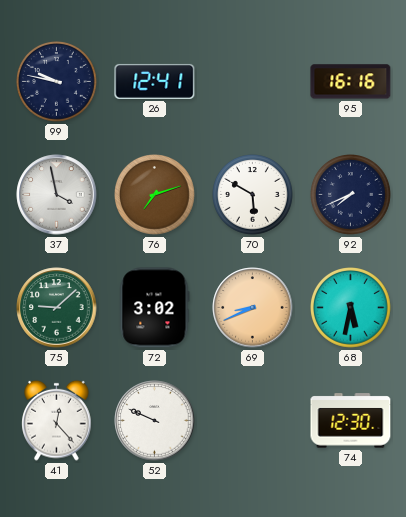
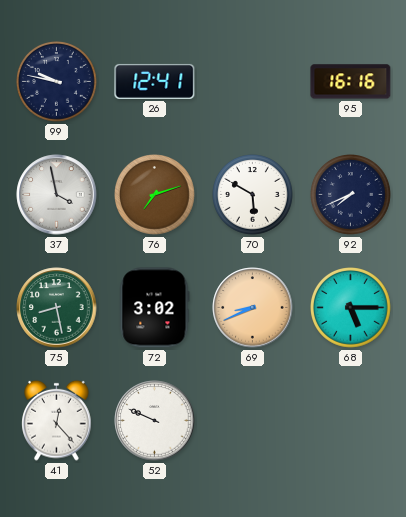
75: 9:08 -> 8:28
68: 5:32 -> 5:15
74: 12:30 -> none
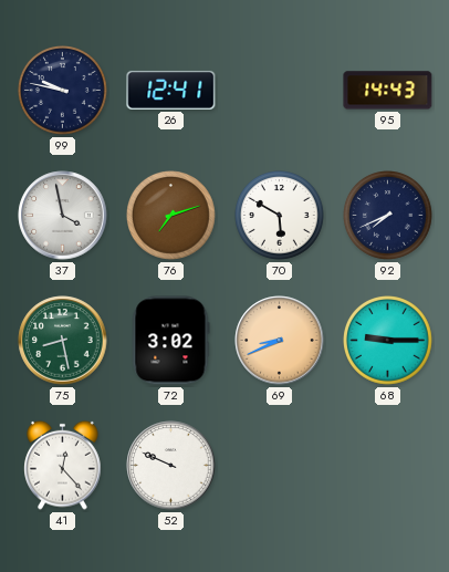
95: 16:16 -> 14:43
68: 5:15 -> 9:15
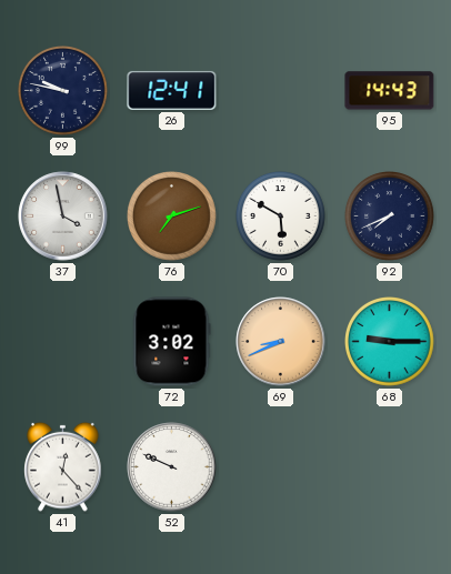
75: 8:28 -> none
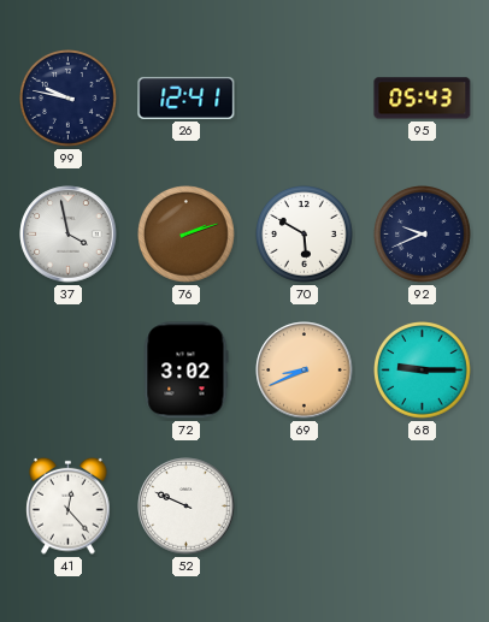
95: 14:43 -> 05:43
76: 7:12 -> 2:12
92: 7:41 -> 9:41
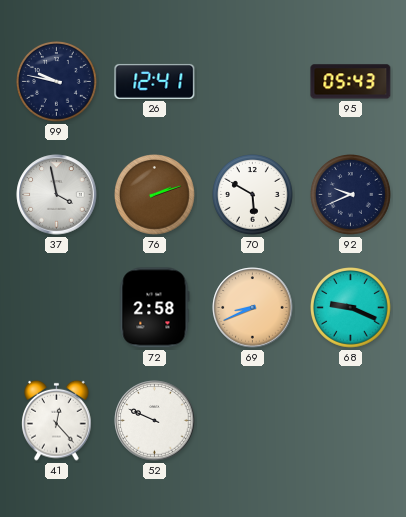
72: 3:02 -> 2:58
68: 9:15 -> 9:19
